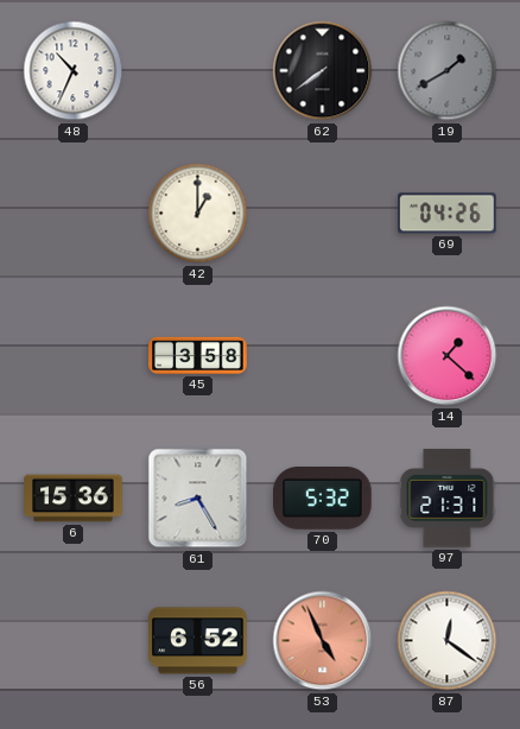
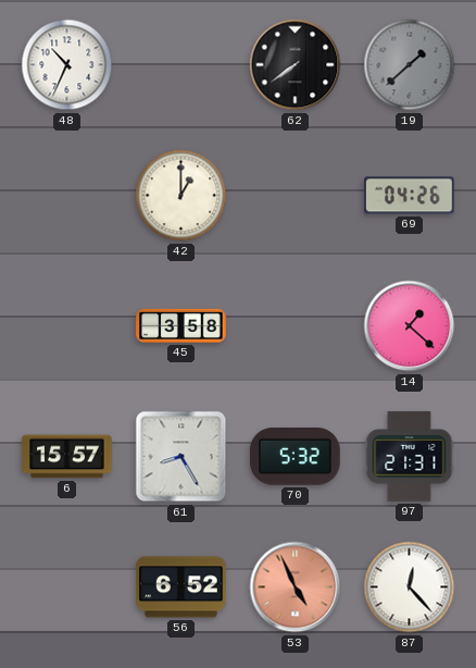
19: 1:40 -> 1:38
6: 15:36 -> 15:57
87: 12:21 -> 12:23
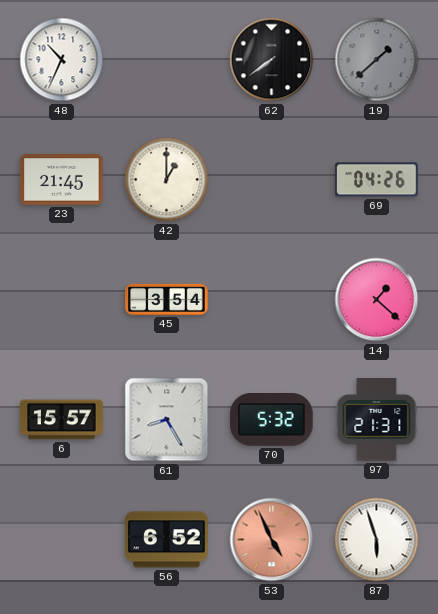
23: none -> 21:45
45: 3:58 -> 3:54
87: 12:23 -> 5:57
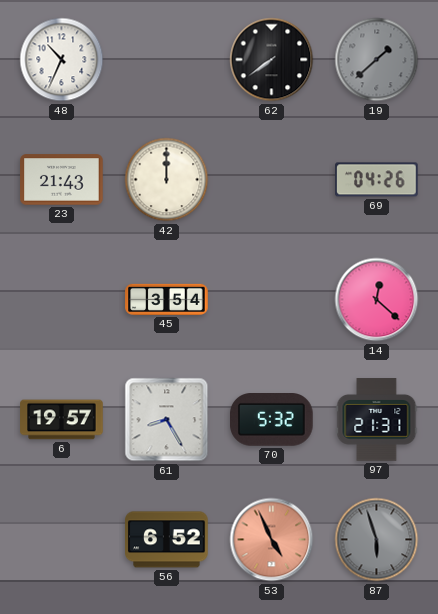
23: 21:45 -> 21:43
42: 1:00 -> 12:00
14: 1:22 -> 12:22
6: 15:57 -> 19:57
87 dial: white -> grey
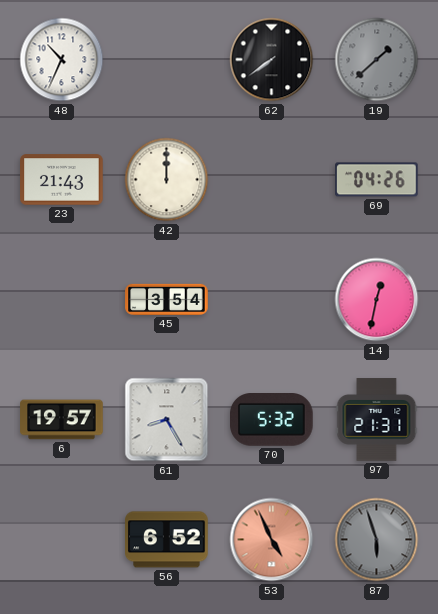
14: 12:22 -> 12:32
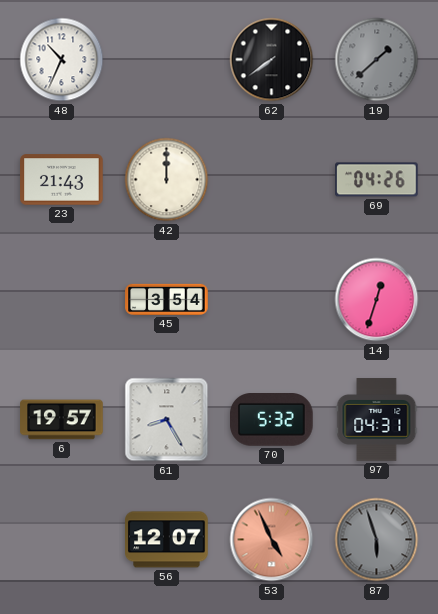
14: 12:32 -> 12:33
97: 21:31 -> 04:31
56: 6:52 -> 12:07
